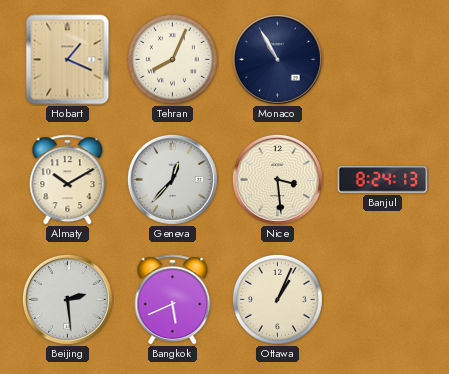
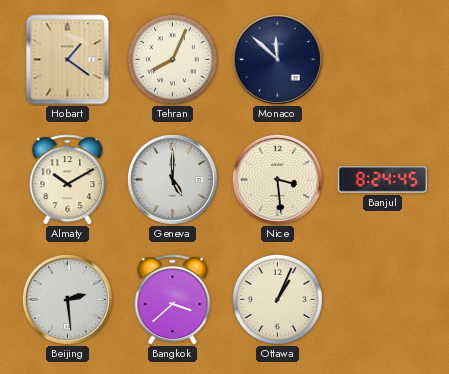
Hobart: 1:19 -> 1:21
Monaco: 10:55 -> 11:52
Geneva: 12:37 -> 5:00
Banjul: 8:24:13 -> 8:24:45
Bangkok: 5:41 -> 3:38
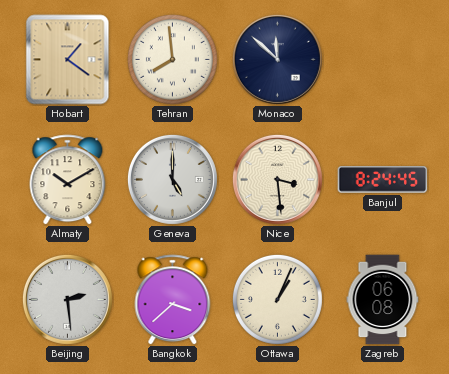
Tehran: 8:04 -> 7:59
Zagreb: none -> 06:08
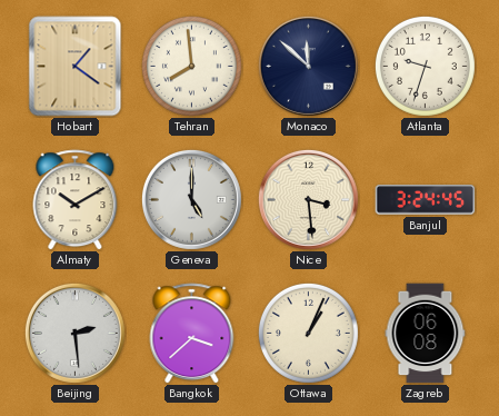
Atlanta: none -> 9:33
Banjul: 8:24 -> 3:24
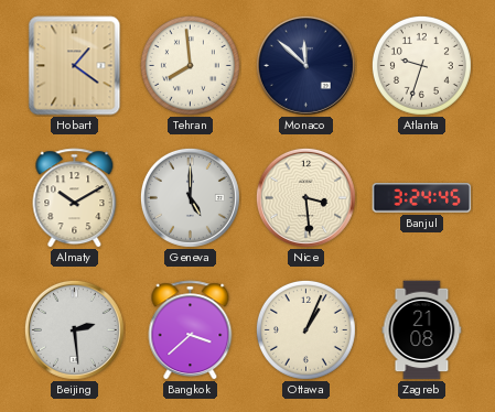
Zagreb: 06:08 -> 21:08
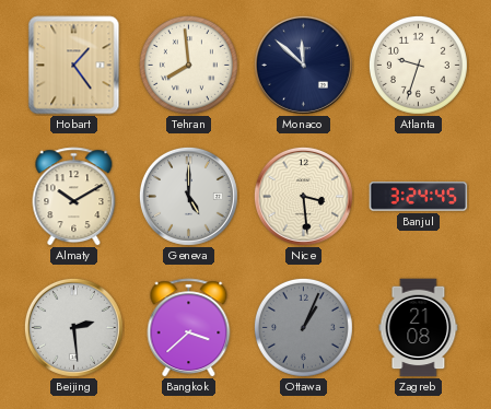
Hobart: 1:21 -> 1:24
Ottawa dial: cream -> grey
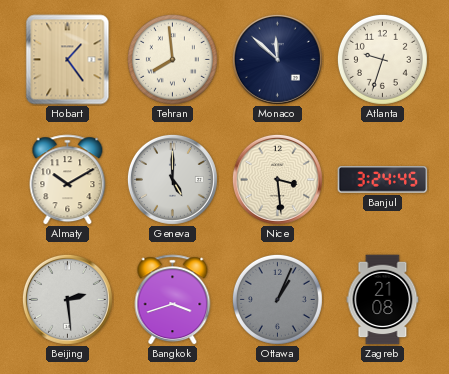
Bangkok: 3:38 -> 3:42
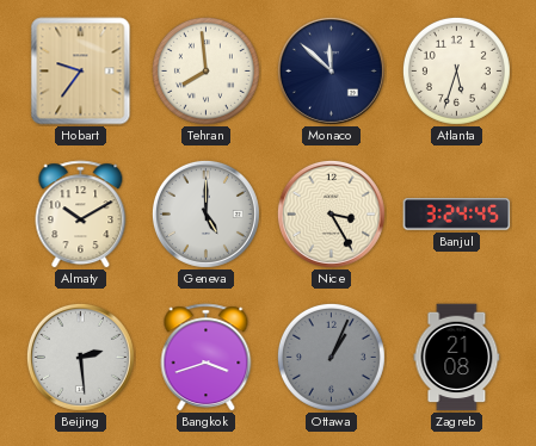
Hobart: 1:24 -> 9:36
Atlanta: 9:33 -> 5:33
Nice: 3:29 -> 3:25
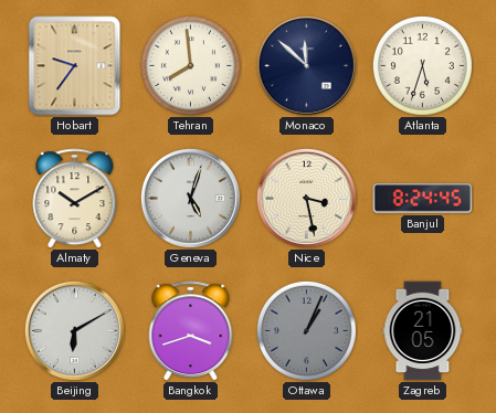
Geneva: 5:00 -> 5:03
Nice: 3:25 -> 3:28
Banjul: 3:24 -> 8:24
Beijing: 2:29 -> 6:10
Zagreb: 21:08 -> 21:05
